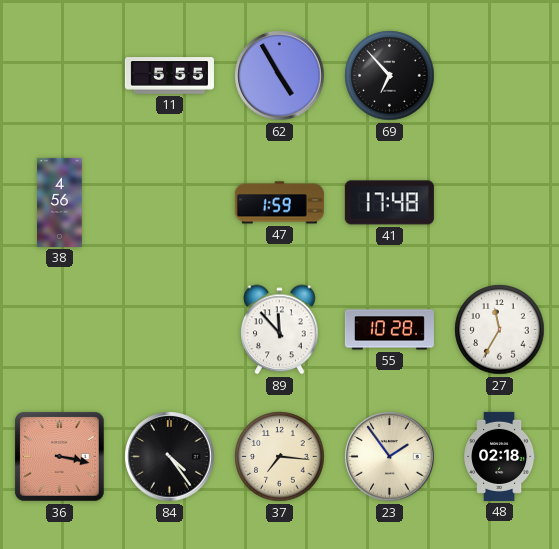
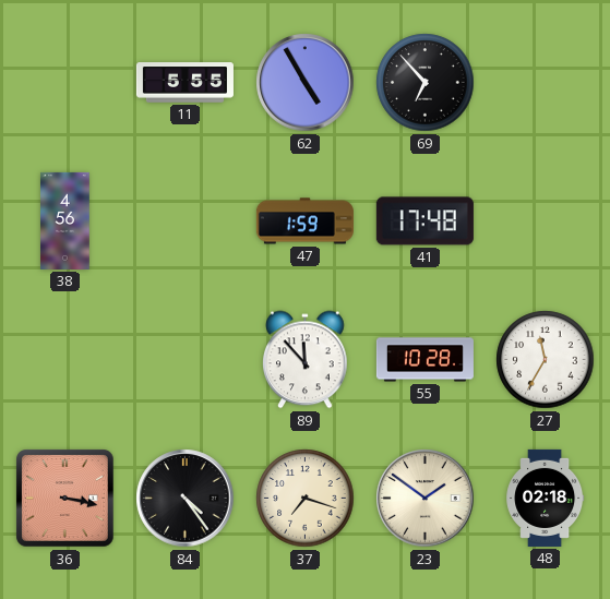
37: 7:16 -> 7:18
23: 1:54 -> 1:51
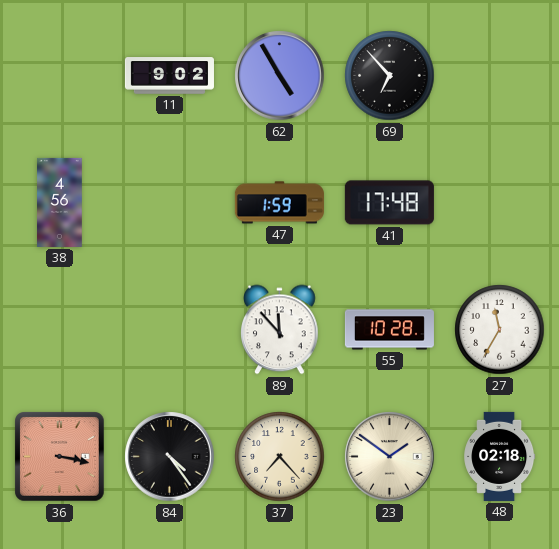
11: 5:55 -> 9:02
37: 7:18 -> 7:23
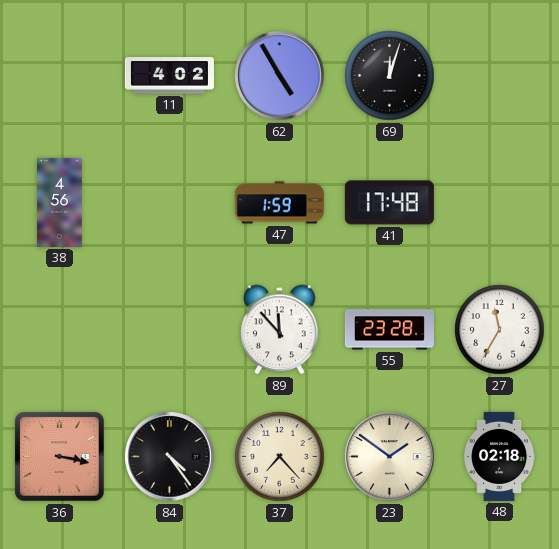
11: 9:02 -> 4:02
69: 6:53 -> 12:03
55: 10:28 -> 23:28
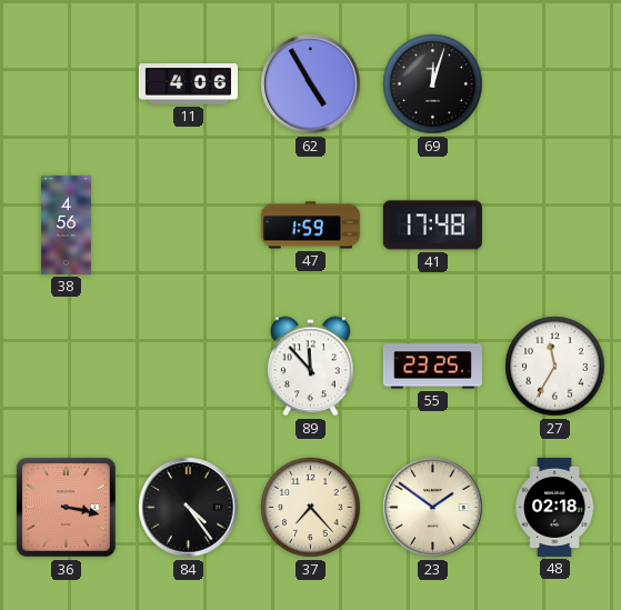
11: 4:02 -> 4:06
55: 23:28 -> 23:25
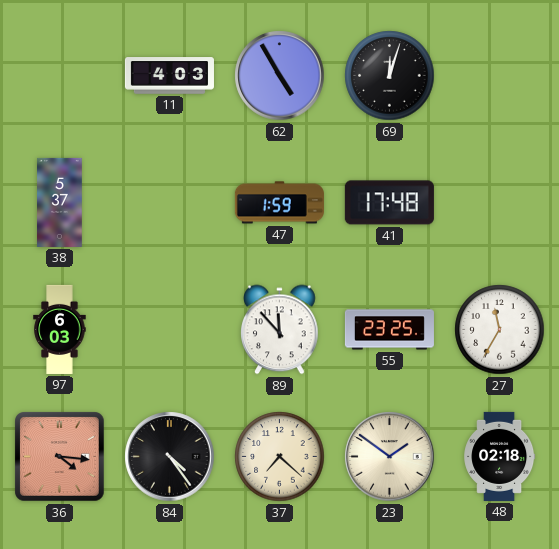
11: 4:06 -> 4:03
38: 4:56 -> 5:37
97: none -> 6:03
36: 3:17 -> 4:16
37: 7:23 -> 7:22
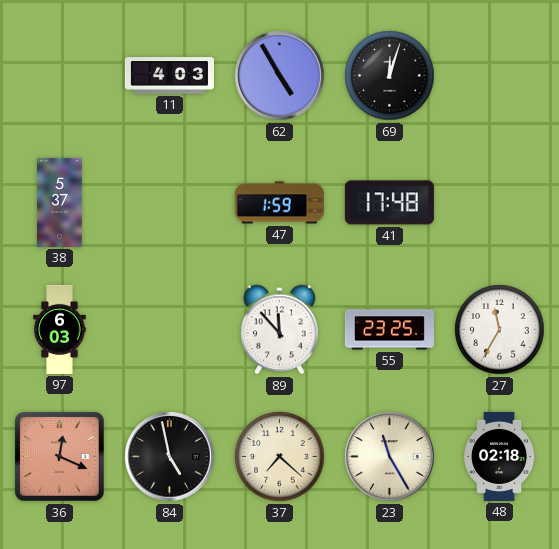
36: 4:16 -> 12:19
84: 4:24 -> 4:58
23: 1:51 -> 11:25
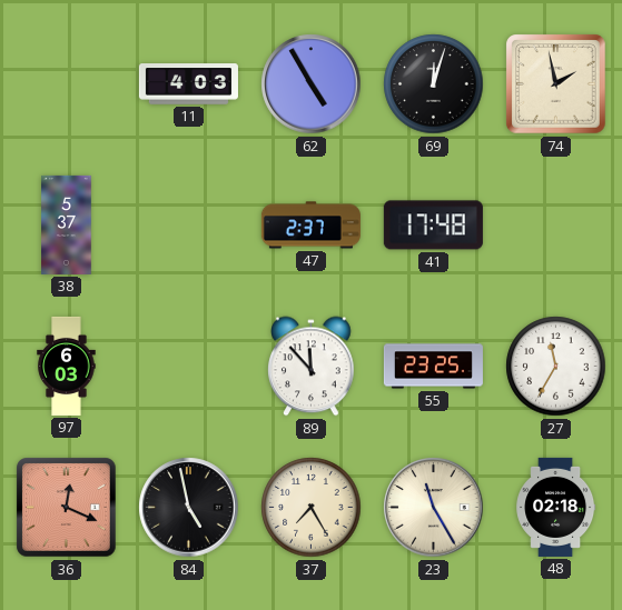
74: none -> 1:58
47: 1:59 -> 2:37
37: 7:22 -> 7:25
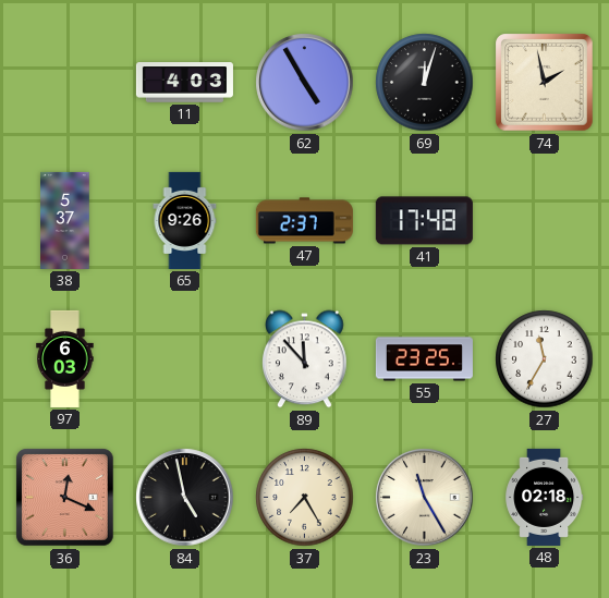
65: none -> 9:26
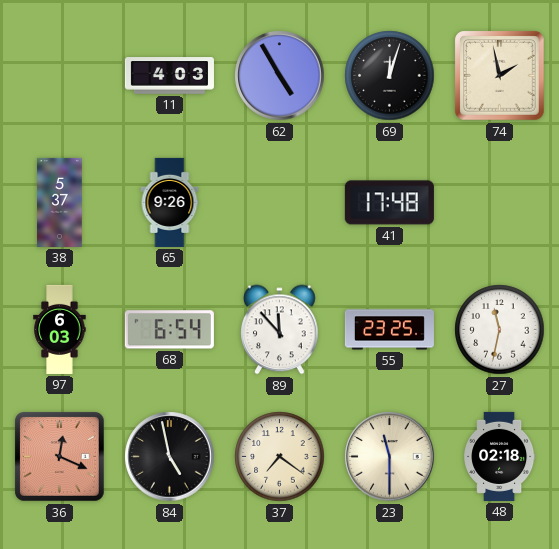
47: 2:37 -> none
68: none -> 6:54
27: 11:35 -> 11:32
37: 7:25 -> 7:21
23: 11:25 -> 11:30
